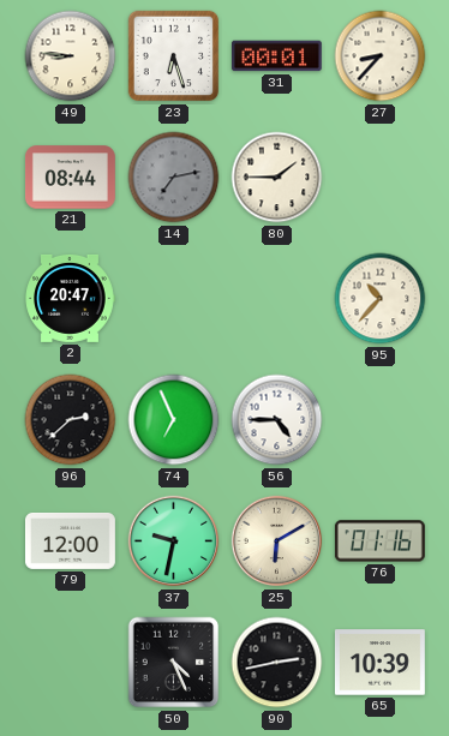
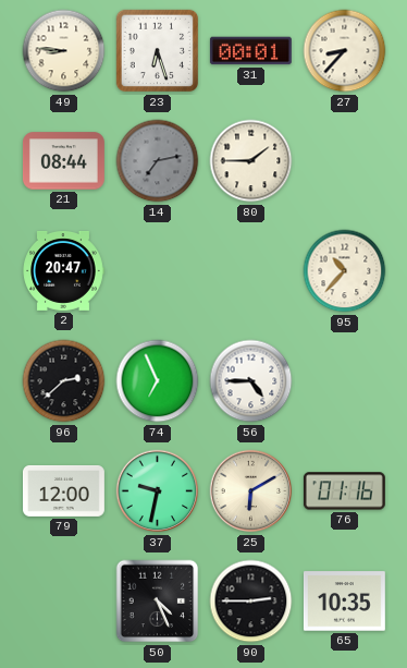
90: 2:43 -> 2:45
65: 10:39 -> 10:35
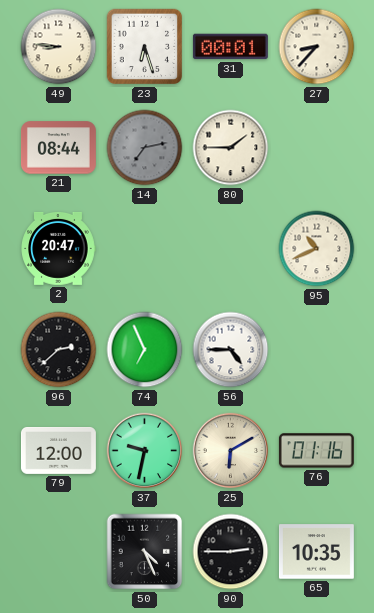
95: 10:37 -> 10:41
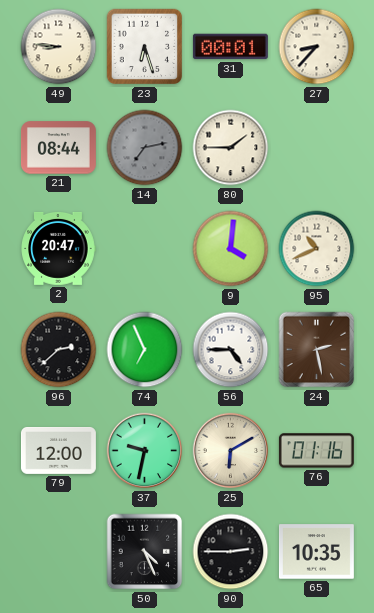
9: none -> 4:01
24: none -> 2:28
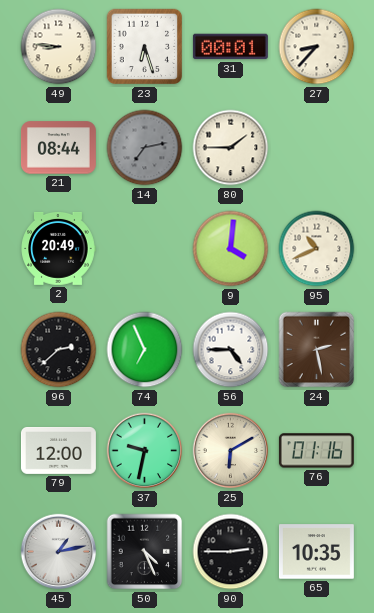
2: 20:47 -> 20:49
45: none -> 1:13
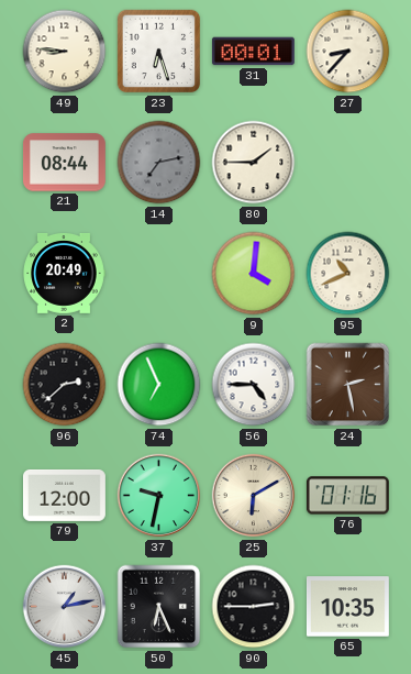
50: 4:26 -> 6:26
